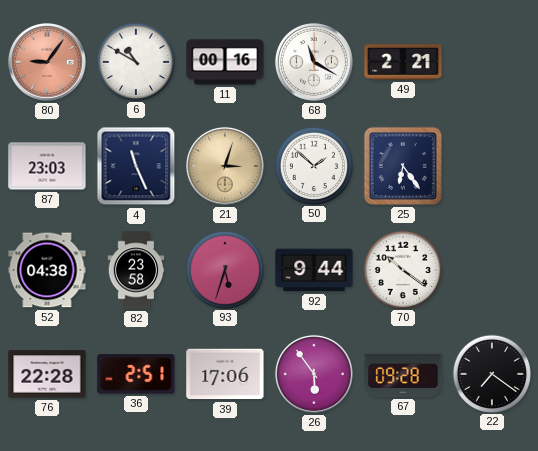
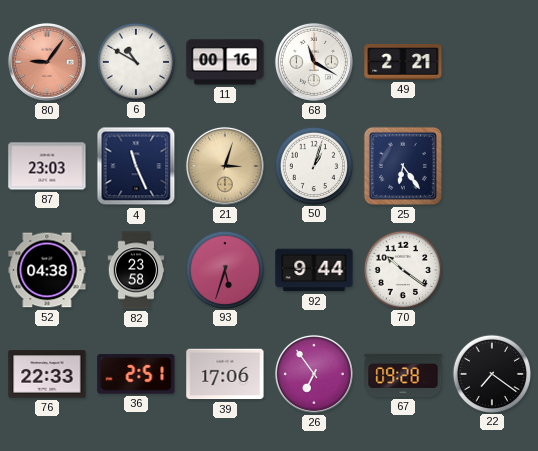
50: 1:52 -> 1:03
76: 22:28 -> 22:33
26: 5:54 -> 6:54
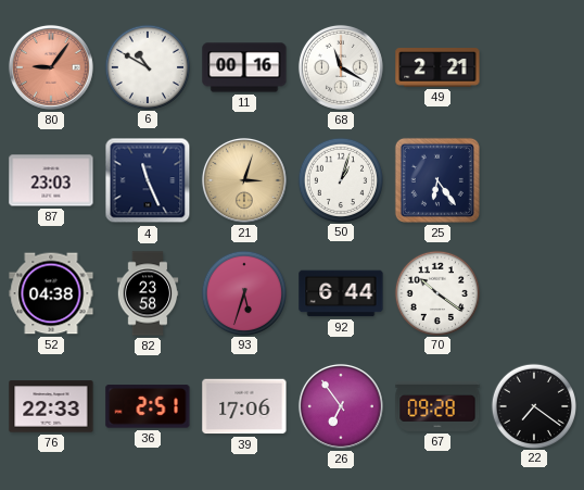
92: 9:44 -> 6:44
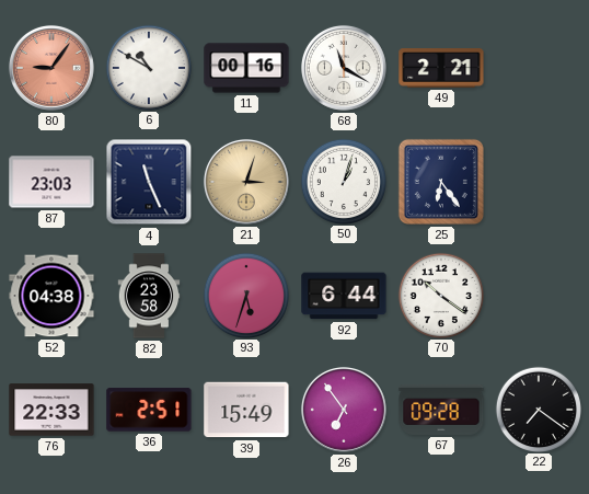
39: 17:06 -> 15:49
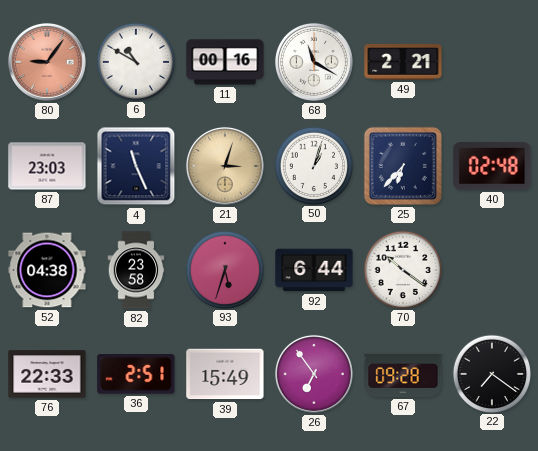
25: 6:24 -> 6:37
40: none -> 02:48
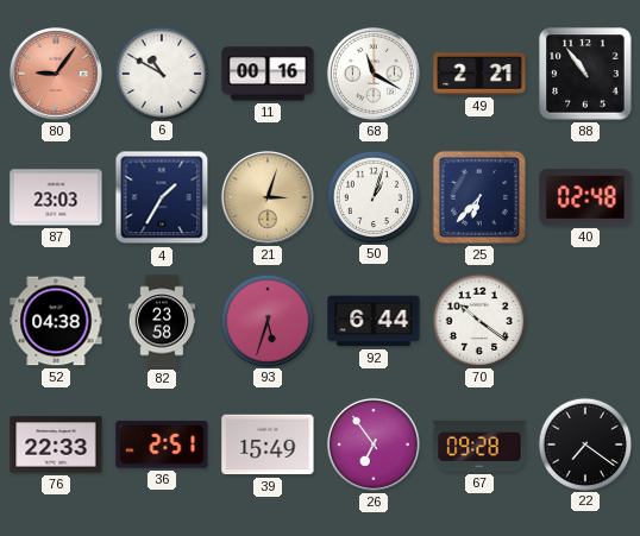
88: none -> 10:54
4: 11:26 -> 1:35
